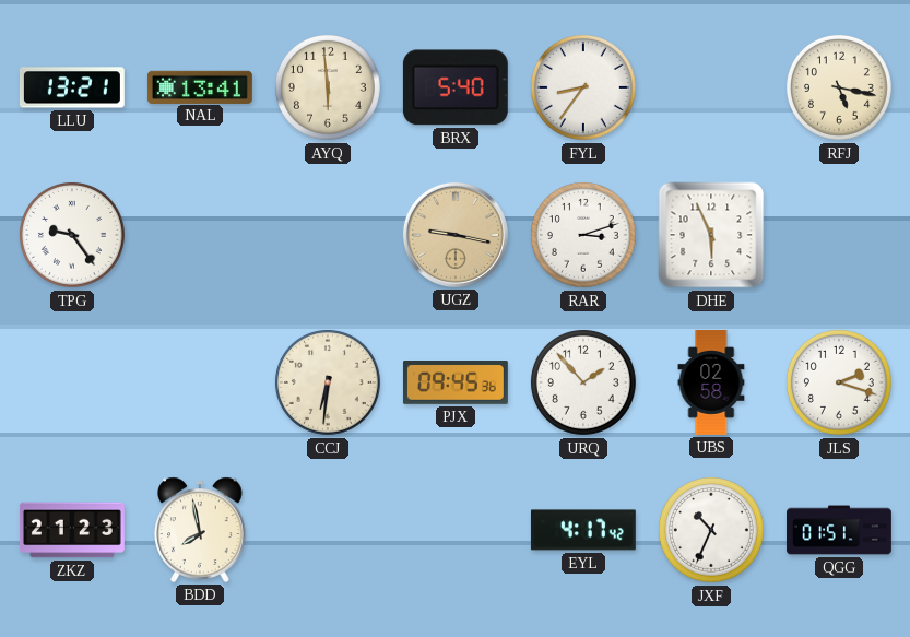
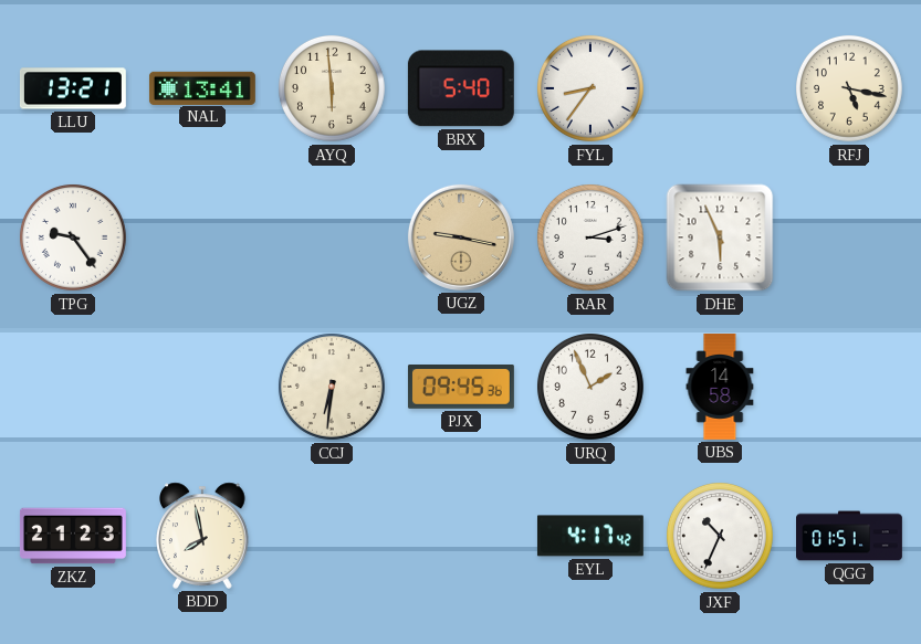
URQ: 1:53 -> 1:56
UBS: 02:58 -> 14:58
JLS: 2:18 -> none
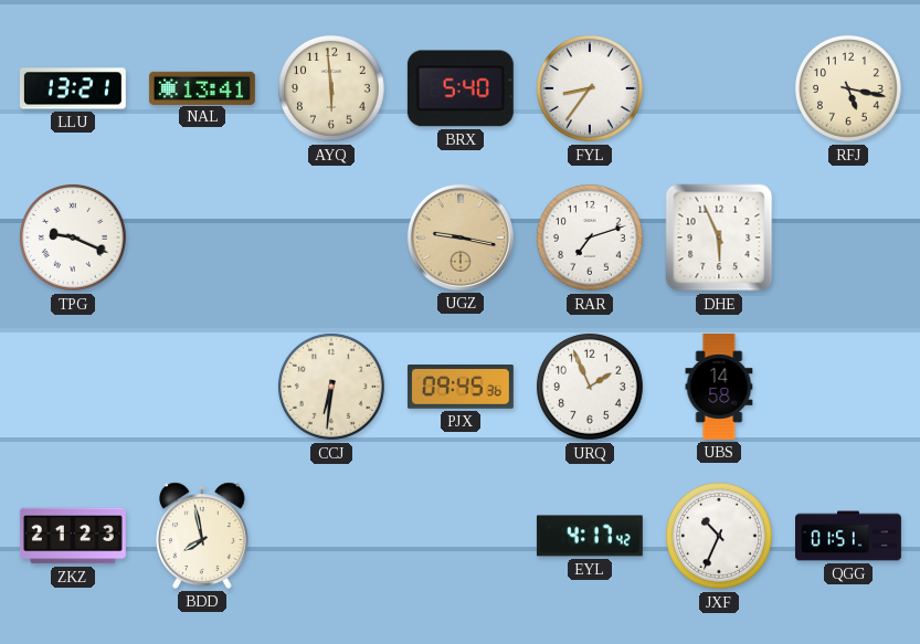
TPG: 9:24 -> 9:19
RAR: 3:12 -> 7:12
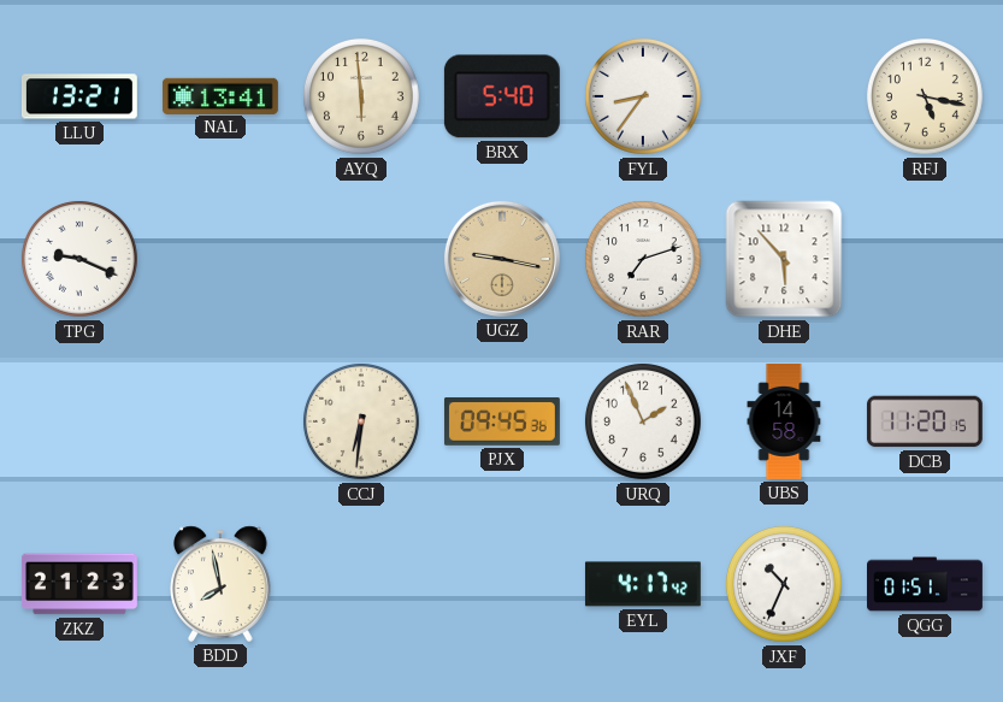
DHE: 5:56 -> 5:53
DCB: none -> 11:20
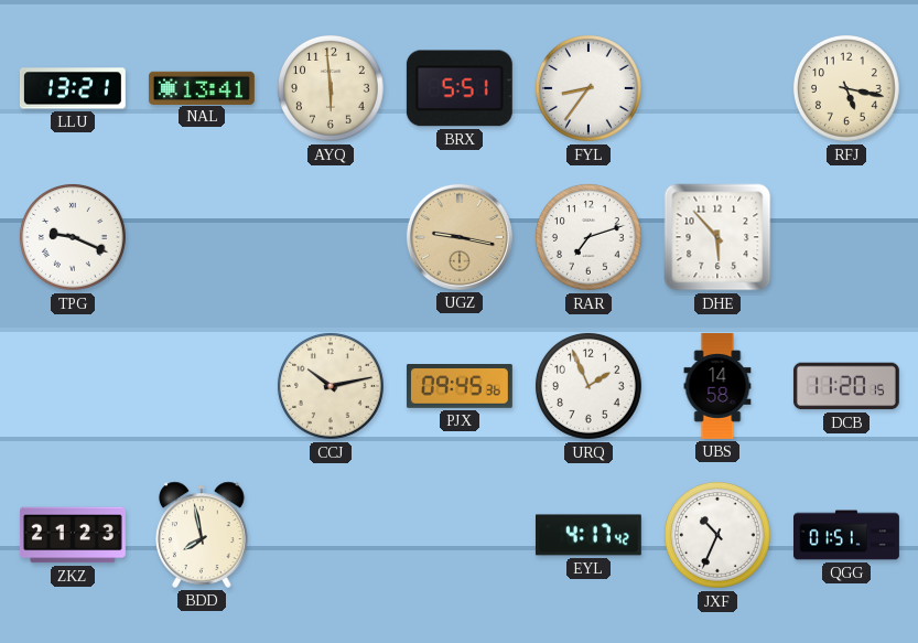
BRX: 5:40 -> 5:51
CCJ: 6:31 -> 10:13
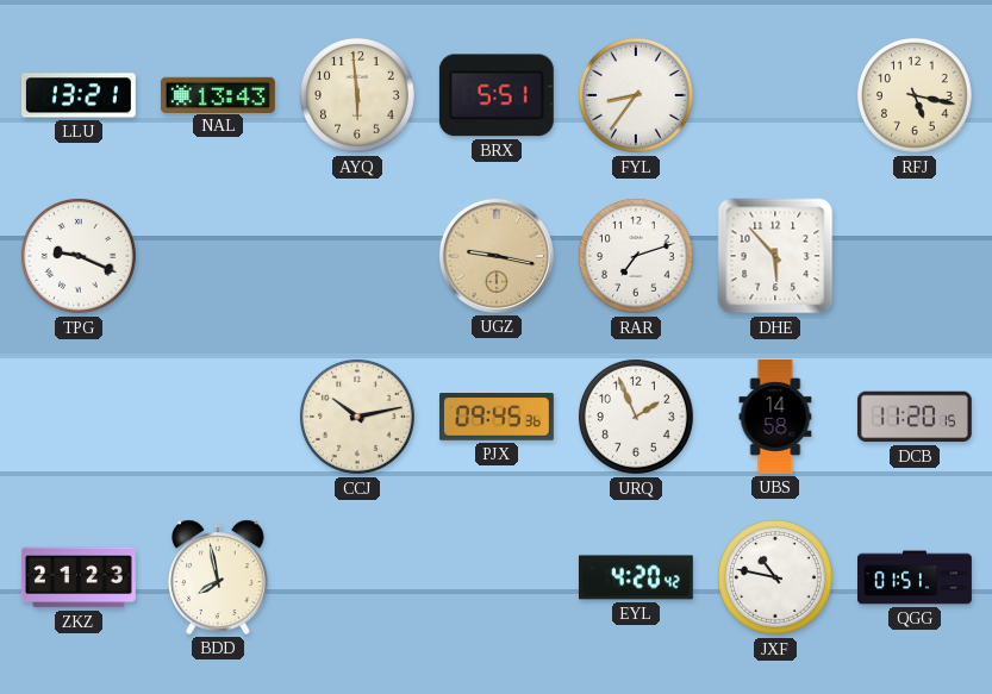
NAL: 13:41 -> 13:43
EYL: 4:17 -> 4:20
JXF: 10:34 -> 10:47
